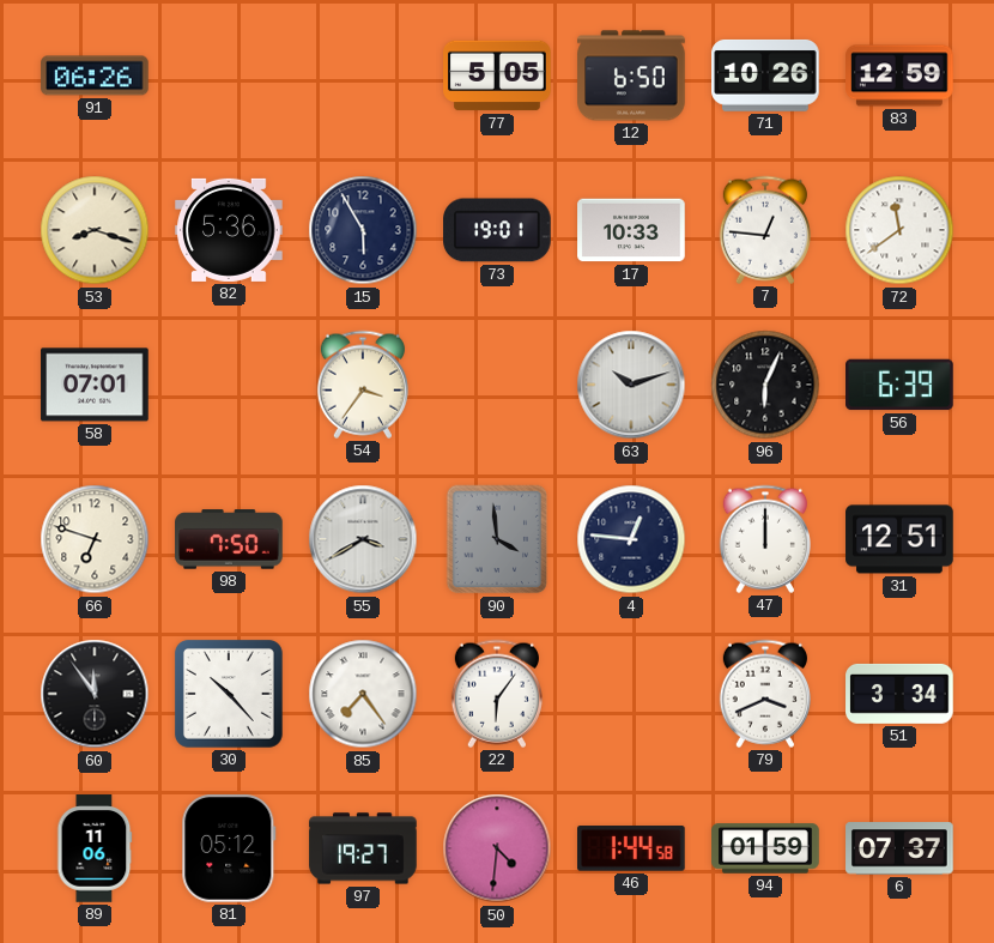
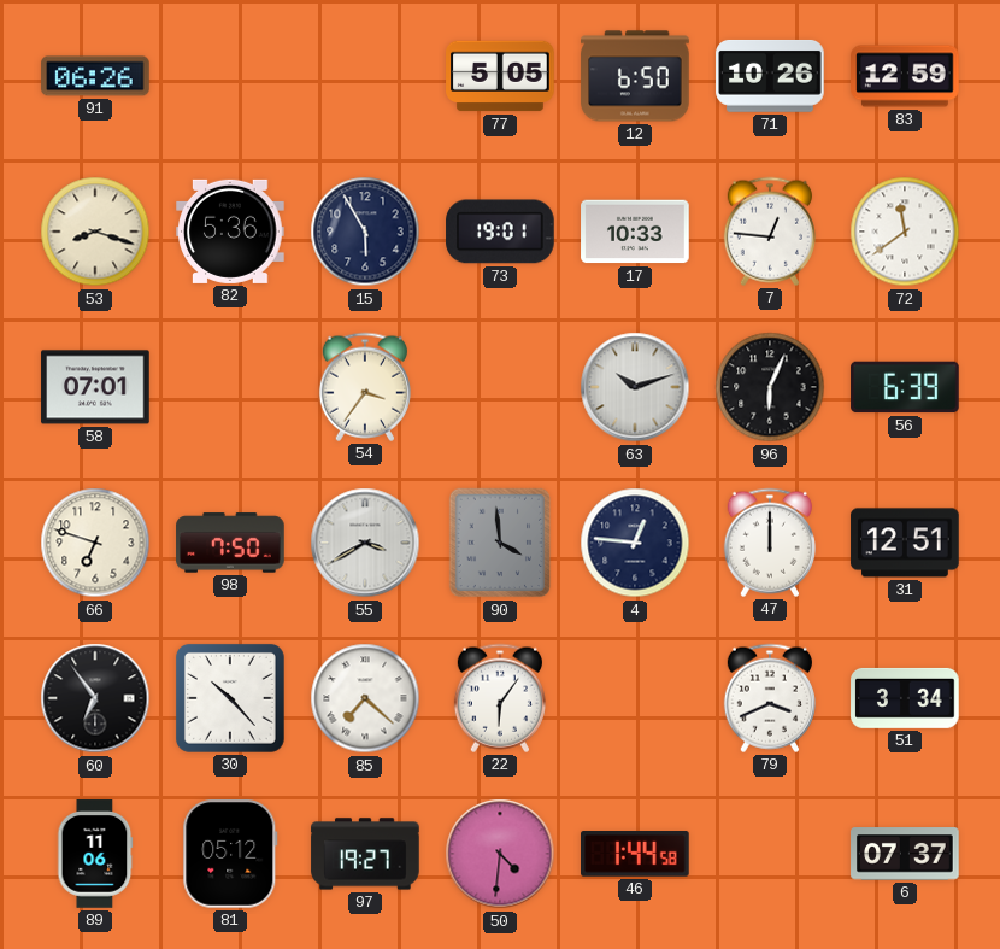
60: 11:54 -> 6:54
85: 7:24 -> 7:22
94: 01:59 -> none
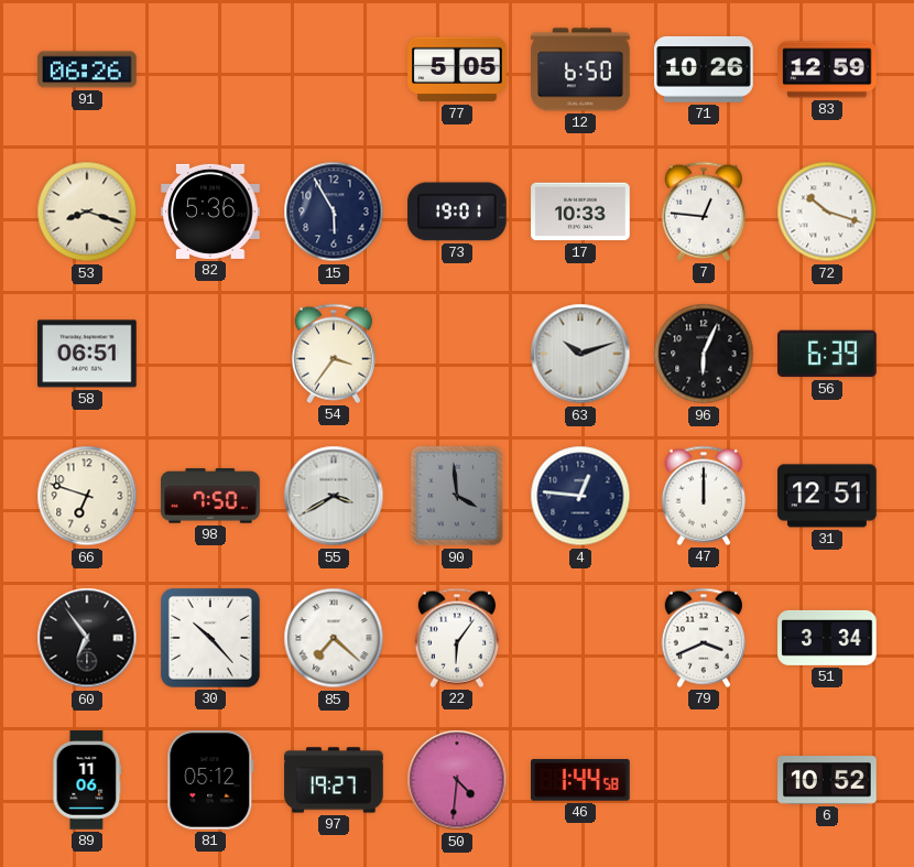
72: 11:39 -> 10:18
58: 07:01 -> 06:51
6: 07:37 -> 10:52
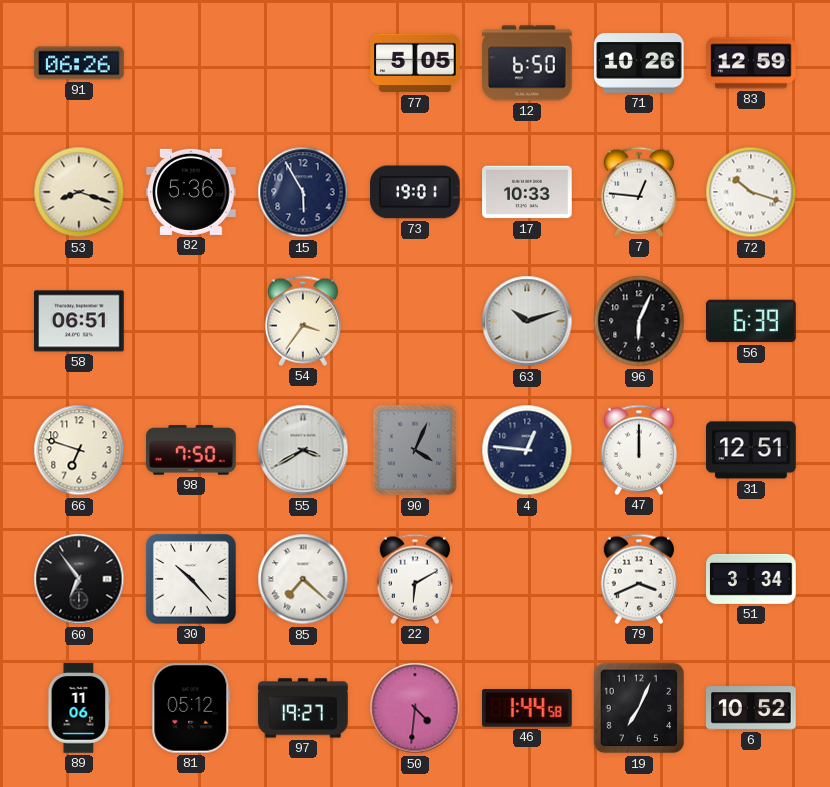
90: 3:59 -> 4:04
22: 6:06 -> 6:10
19: none -> 7:04
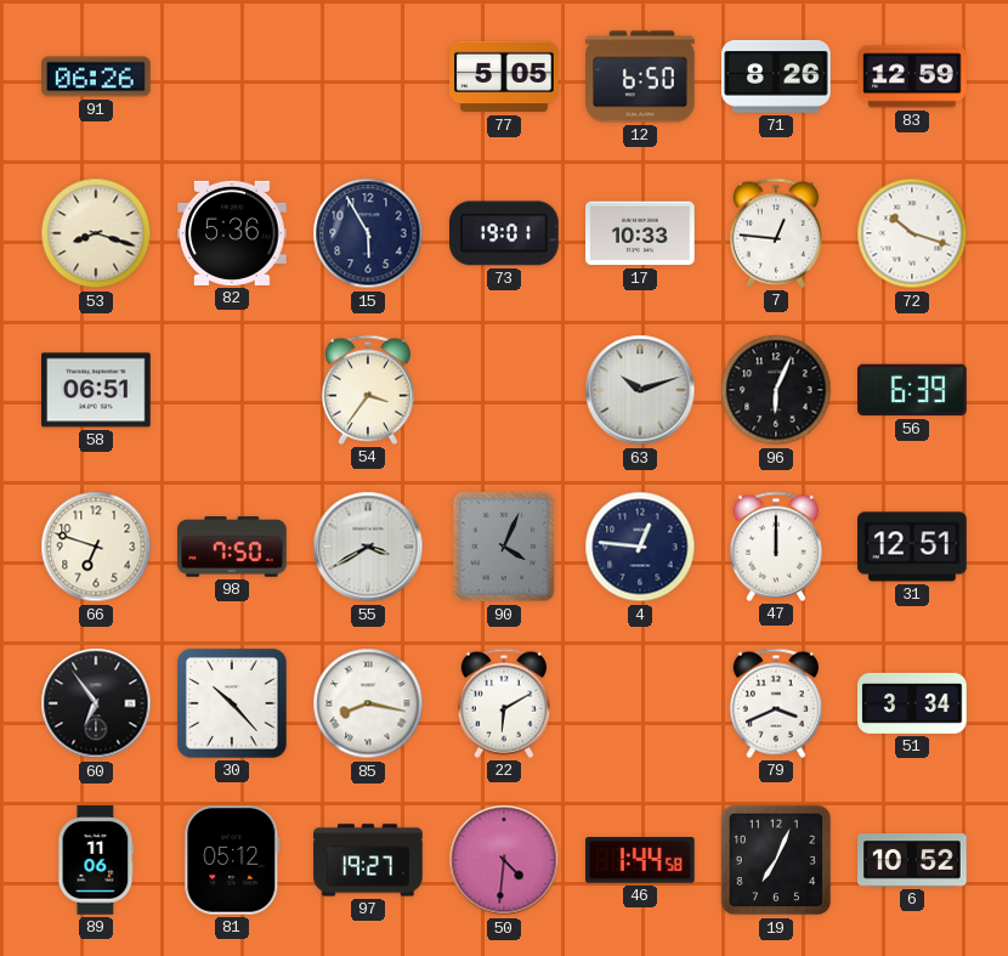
71: 10:26 -> 8:26
85: 7:22 -> 8:17
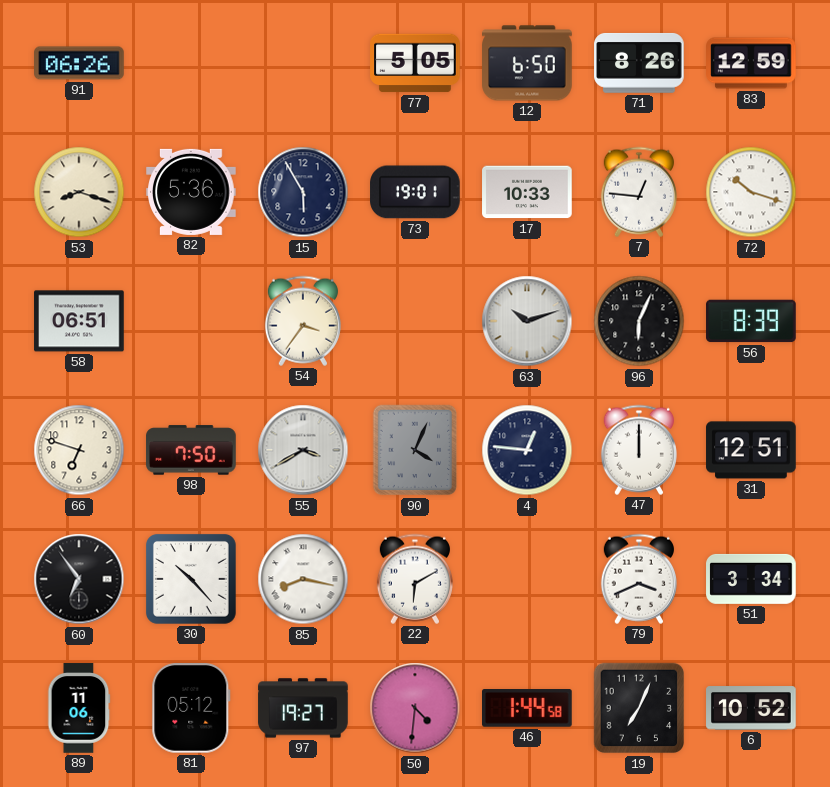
56: 6:39 -> 8:39
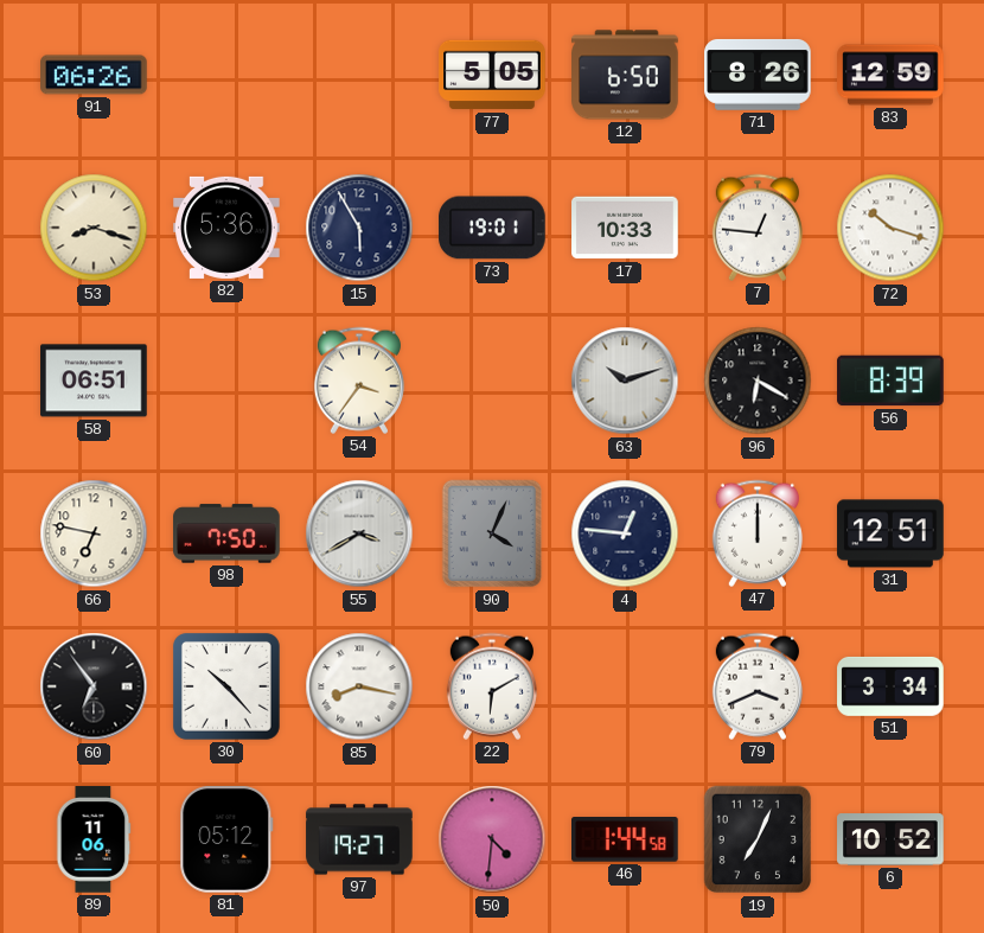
96: 6:04 -> 6:20
66: 6:48 -> 6:47
